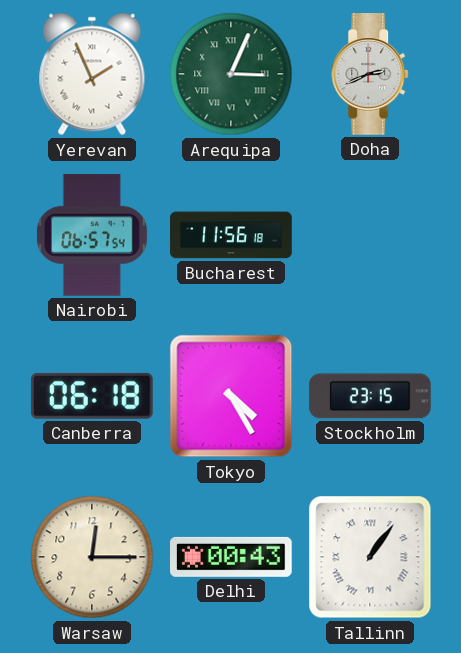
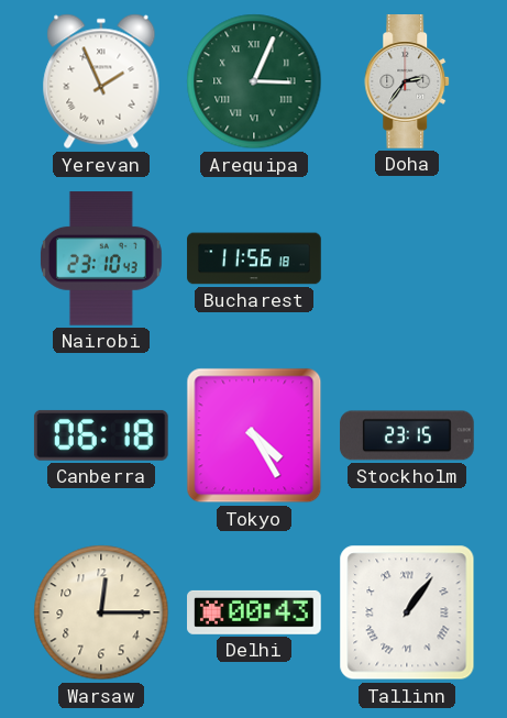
Doha: 2:41 -> 2:36
Nairobi: 06:57 -> 23:10
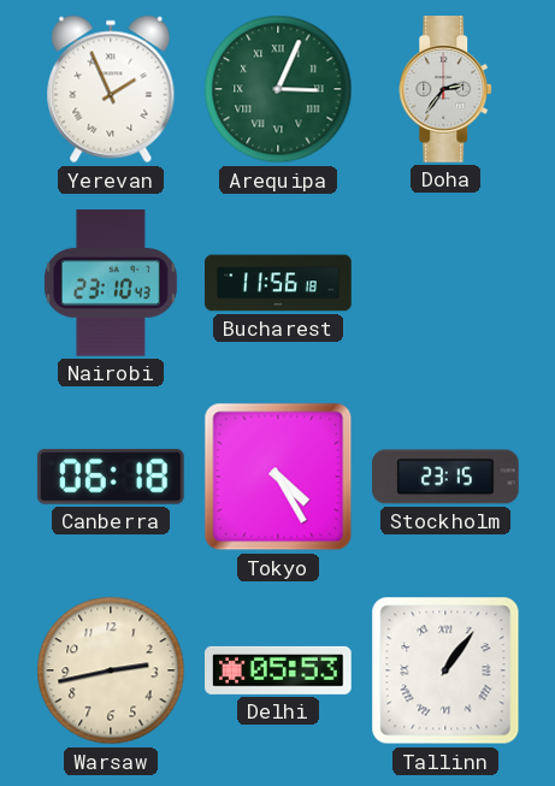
Warsaw: 12:15 -> 2:43
Delhi: 00:43 -> 05:53
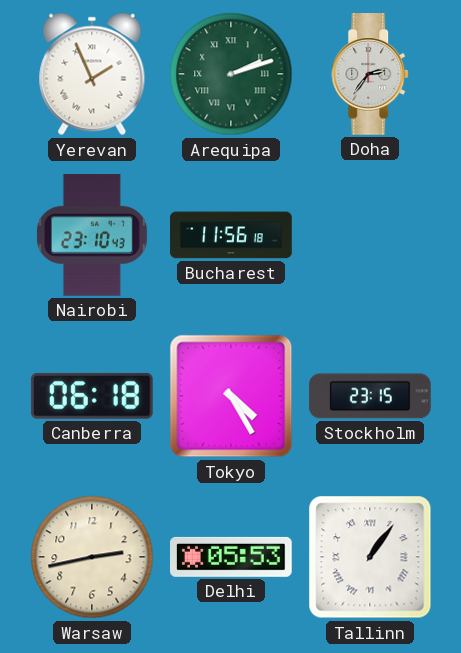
Arequipa: 3:04 -> 2:12
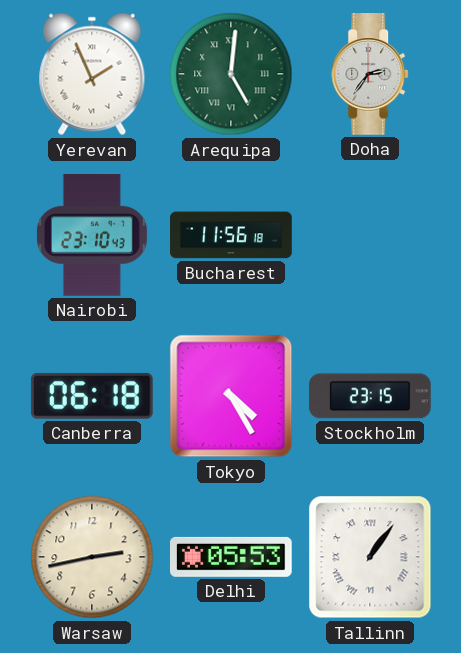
Arequipa: 2:12 -> 5:01
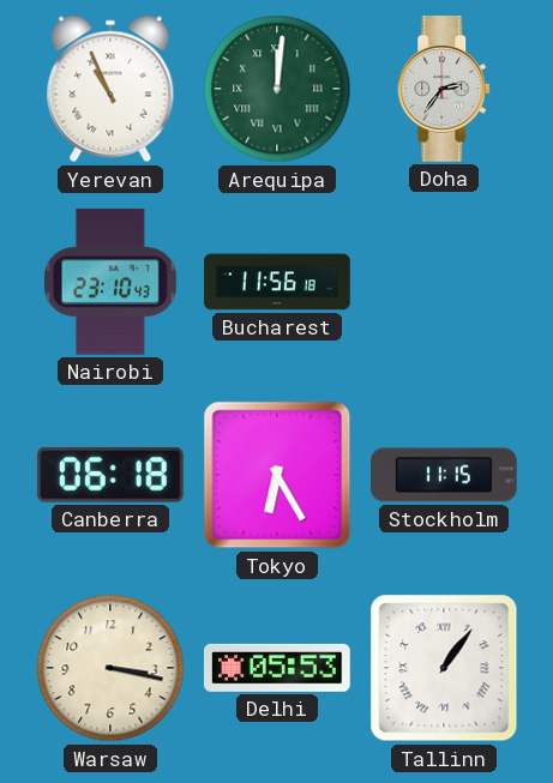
Yerevan: 1:56 -> 10:56
Arequipa: 5:01 -> 12:01
Tokyo: 4:25 -> 6:25
Stockholm: 23:15 -> 11:15
Warsaw: 2:43 -> 3:17
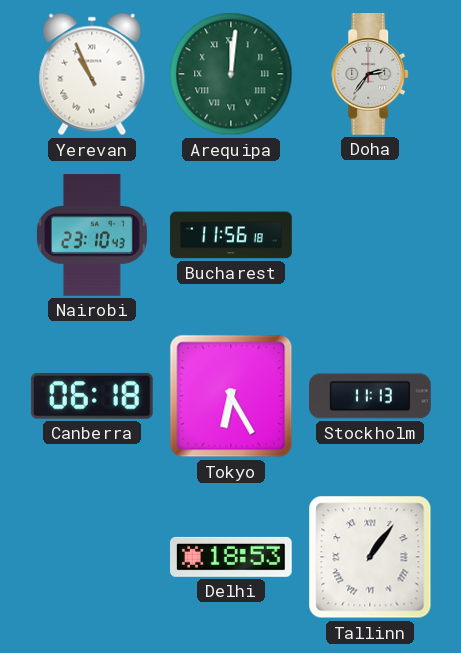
Stockholm: 11:15 -> 11:13
Warsaw: 3:17 -> none
Delhi: 05:53 -> 18:53
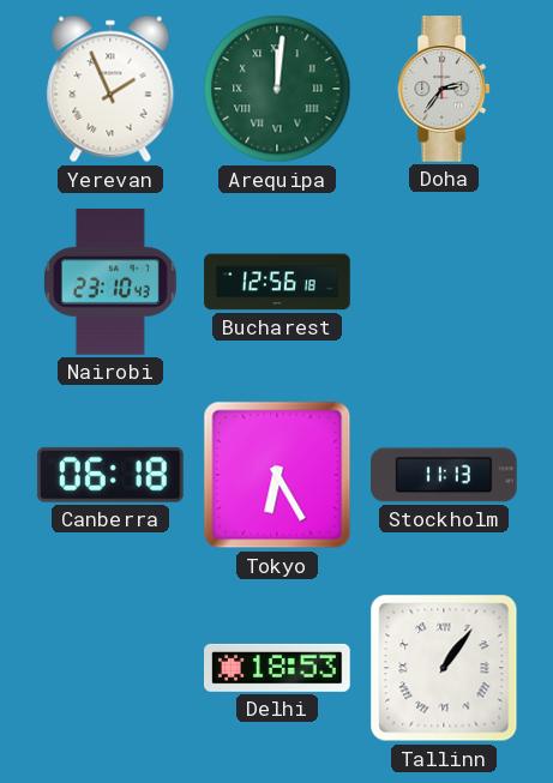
Yerevan: 10:56 -> 1:56
Bucharest: 11:56 -> 12:56
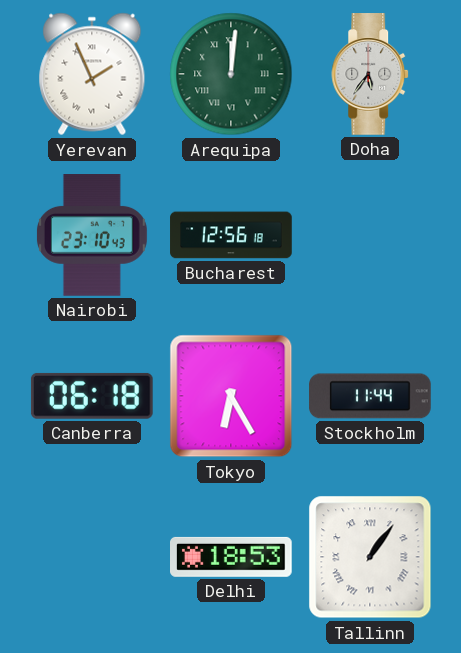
Doha: 2:36 -> 5:36
Stockholm: 11:13 -> 11:44
